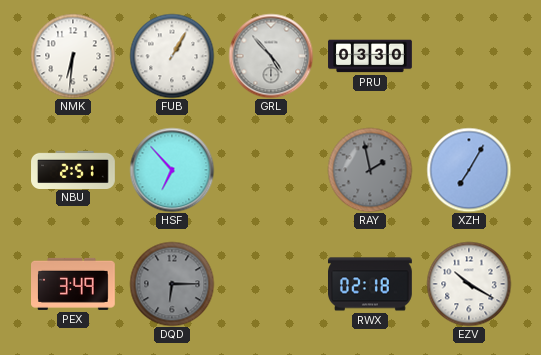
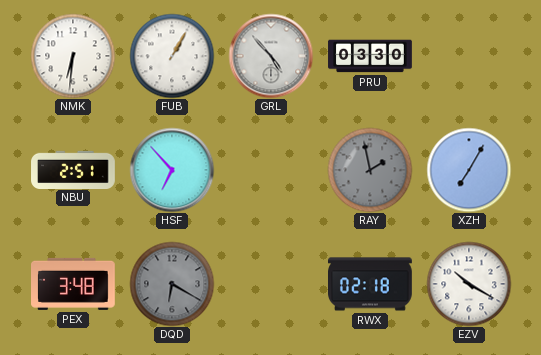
PEX: 3:49 -> 3:48
DQD: 6:15 -> 6:20
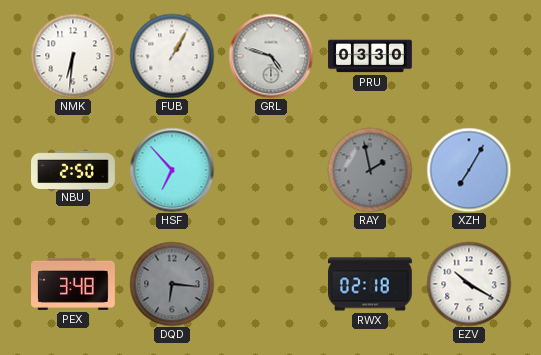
GRL: 4:53 -> 4:48
NBU: 2:51 -> 2:50
DQD: 6:20 -> 6:16
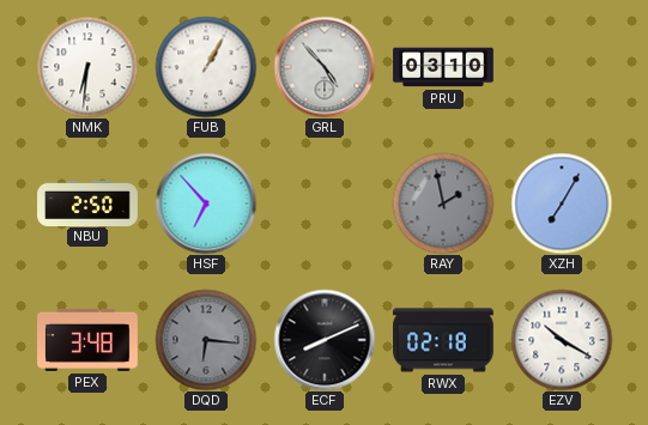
GRL: 4:48 -> 4:53
PRU: 03:30 -> 03:10
ECF: none -> 8:11
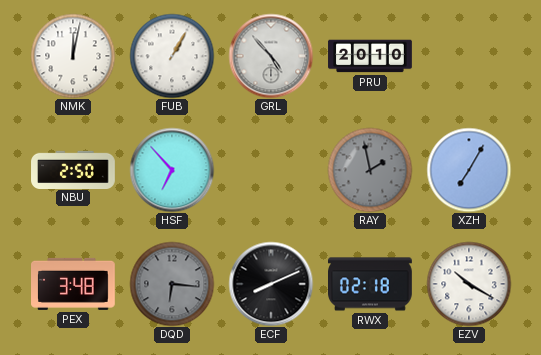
NMK: 6:31 -> 12:02
PRU: 03:10 -> 20:10
